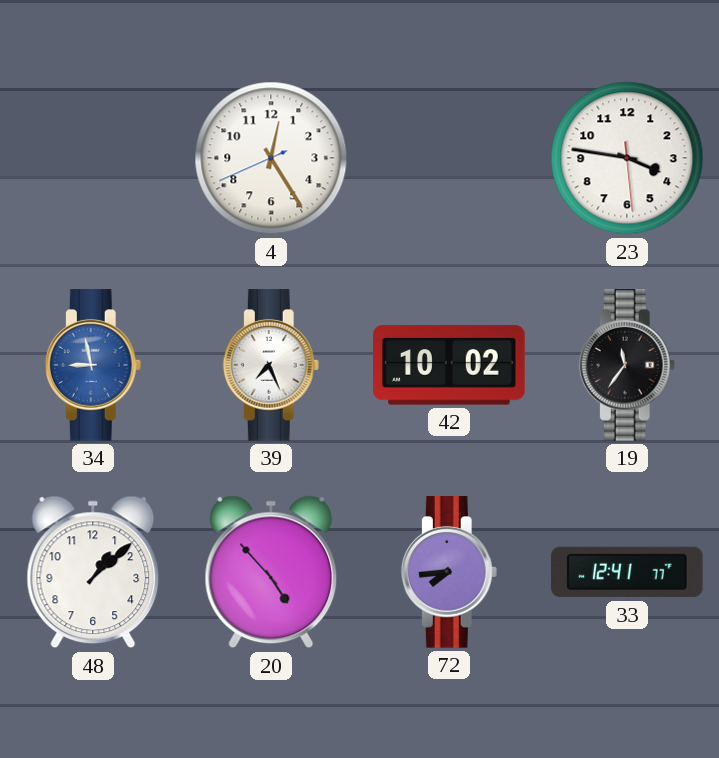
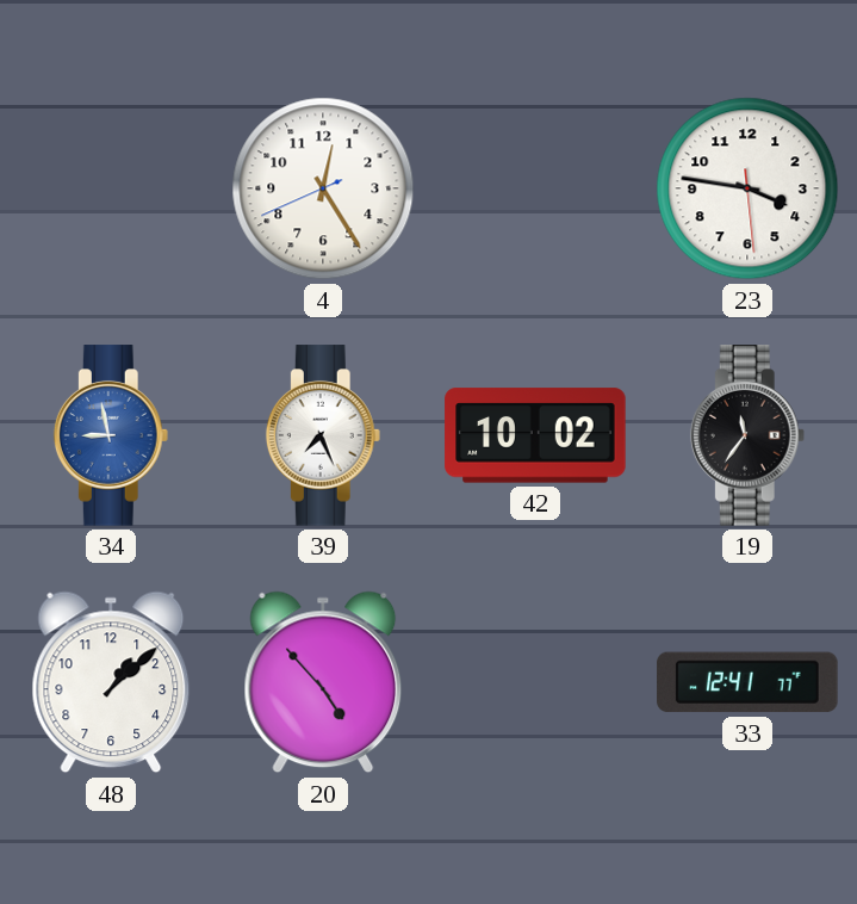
72: 7:44 -> none
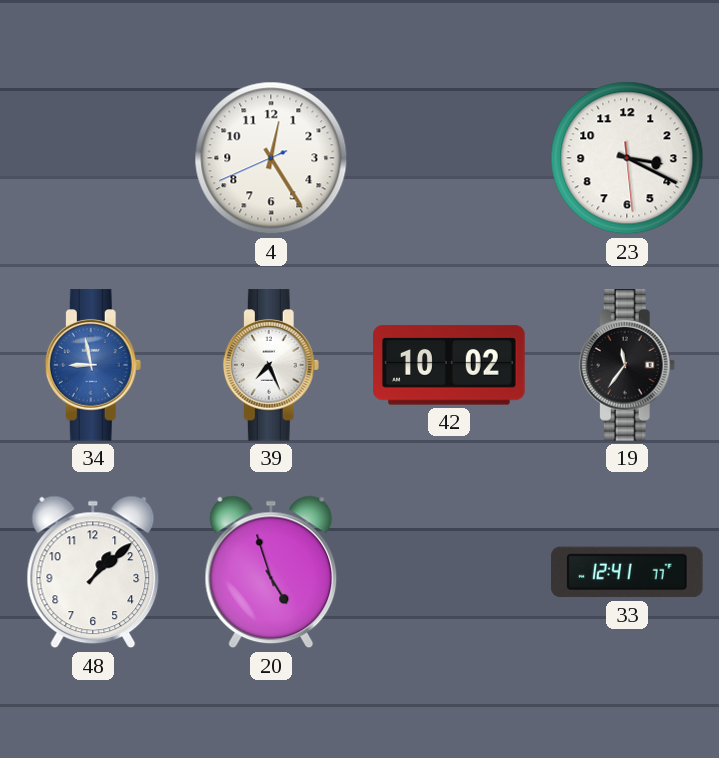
23: 3:46 -> 3:19
20: 4:53 -> 4:57
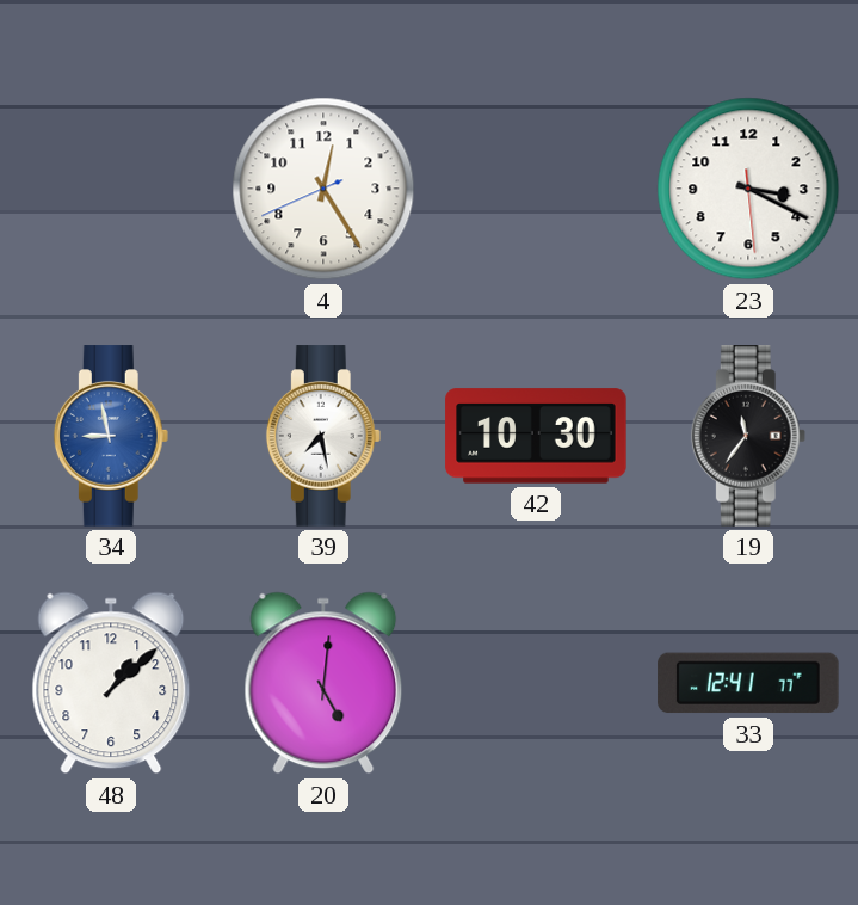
39: 7:26 -> 7:28
42: 10:02 -> 10:30
20: 4:57 -> 5:01
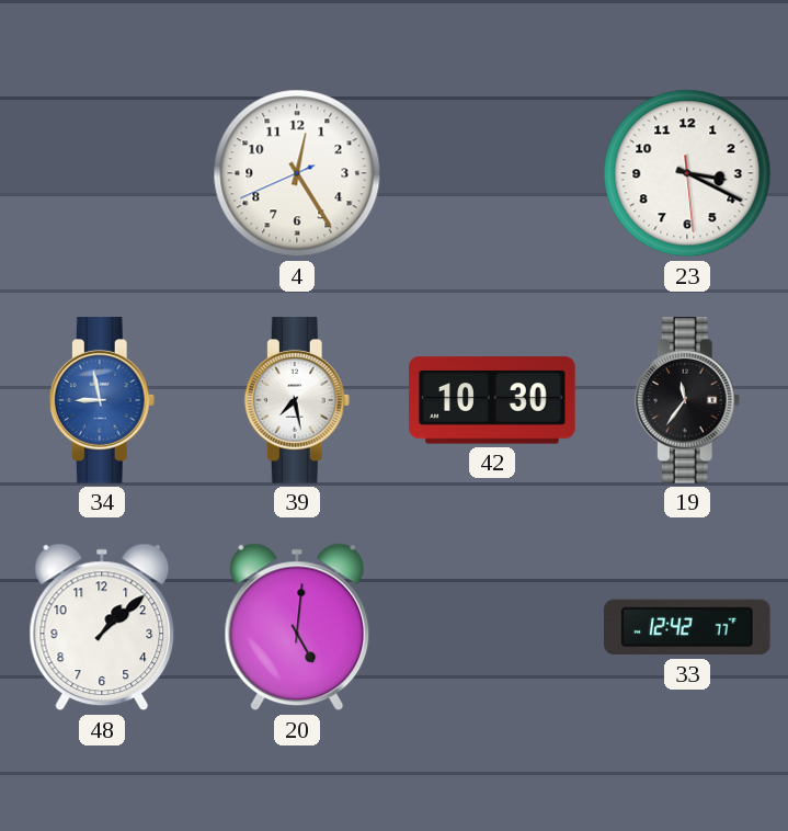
33: 12:41 -> 12:42
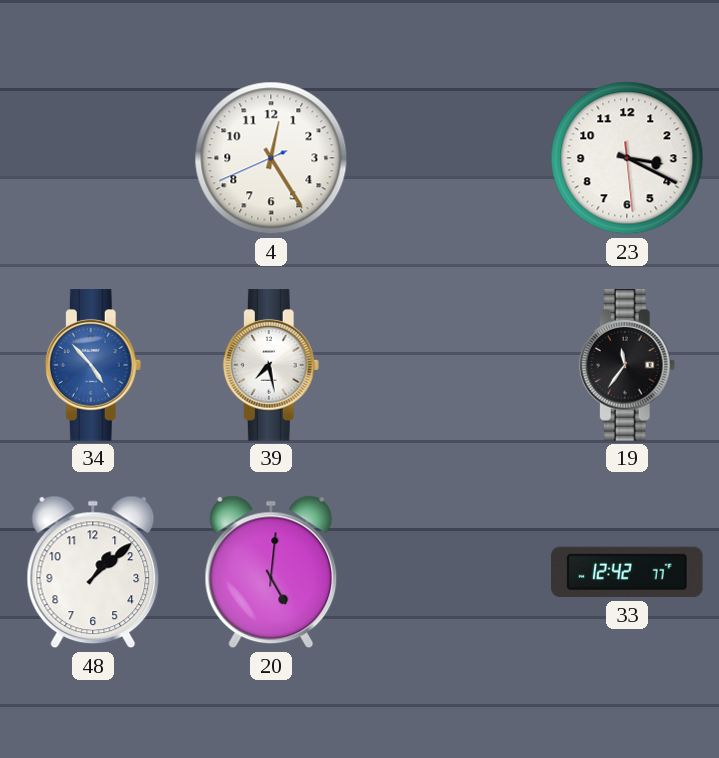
34: 8:58 -> 4:53
42: 10:30 -> none
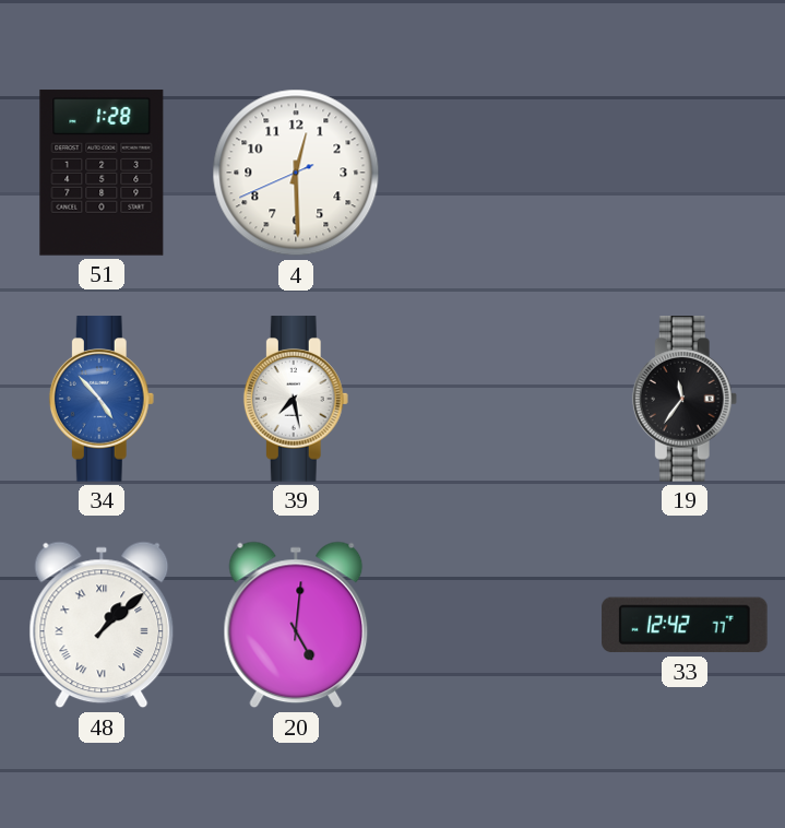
51: none -> 1:28
4: 12:24 -> 12:29
23: 3:19 -> none
48 numerals: Arabic -> Roman
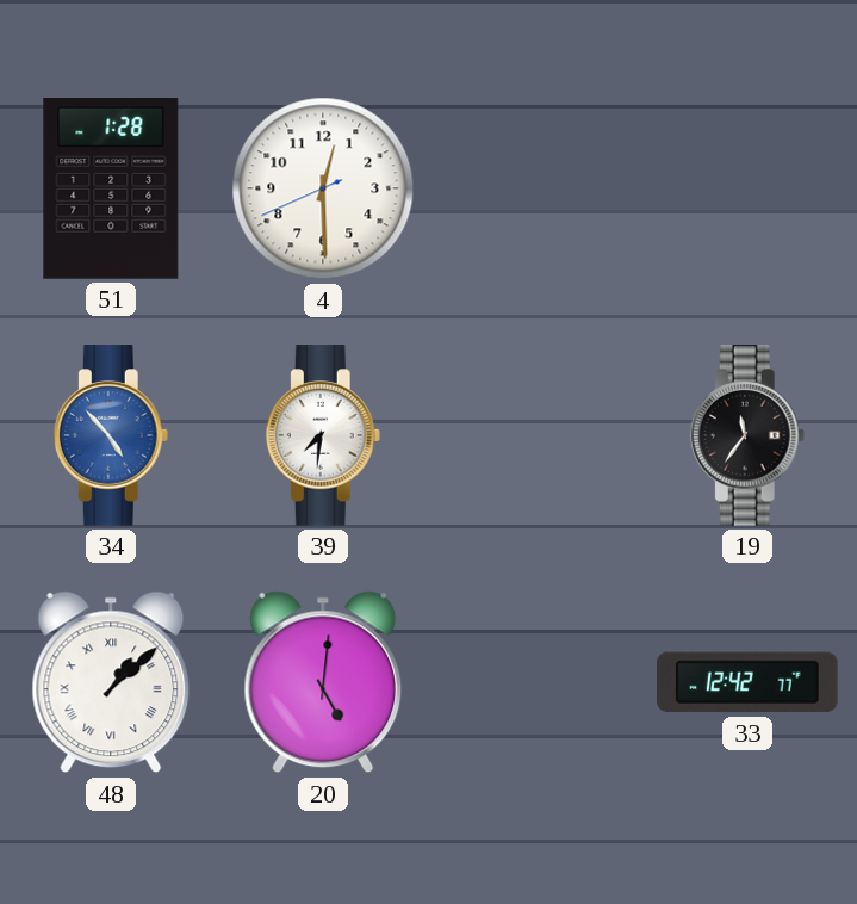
39: 7:28 -> 7:31
